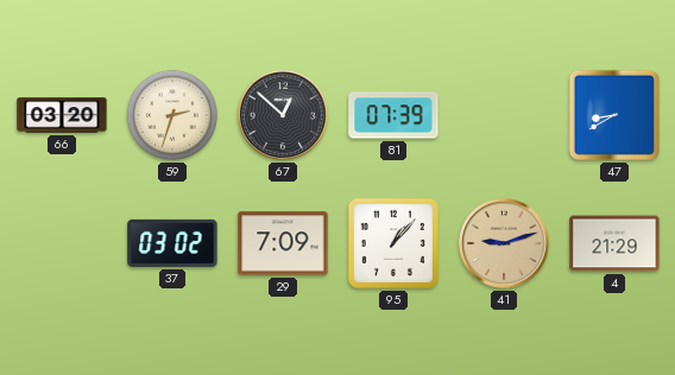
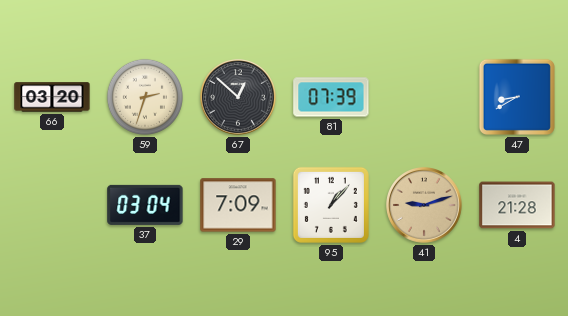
37: 03:02 -> 03:04
4: 21:29 -> 21:28
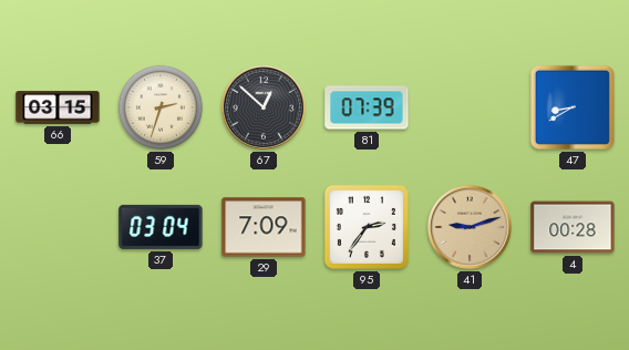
66: 03:20 -> 03:15
95: 1:07 -> 2:36
4: 21:28 -> 00:28
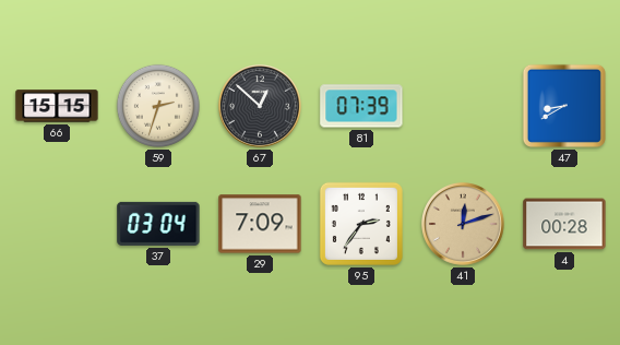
66: 03:15 -> 15:15
41: 9:12 -> 12:12
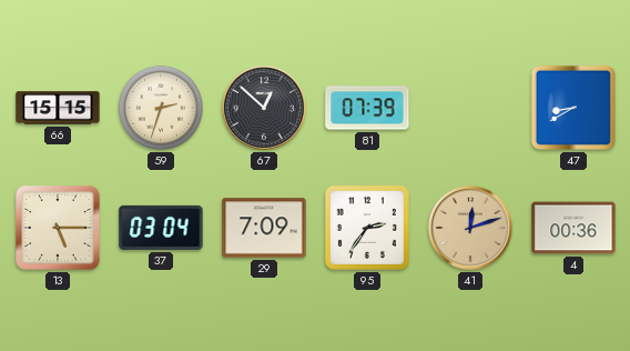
13: none -> 5:15
4: 00:28 -> 00:36
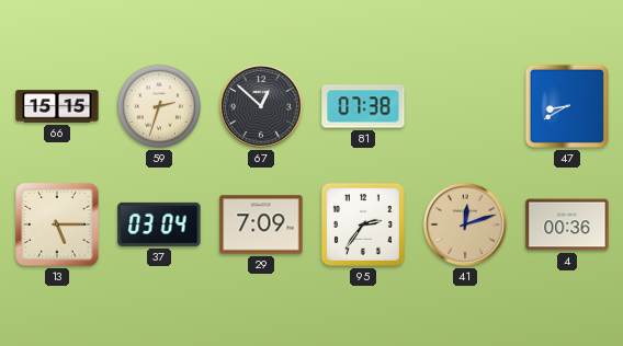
81: 07:39 -> 07:38
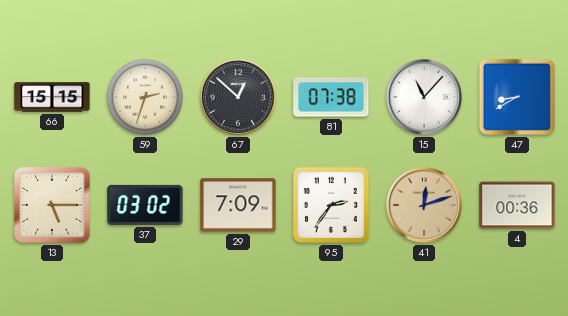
15: none -> 11:07
37: 03:04 -> 03:02
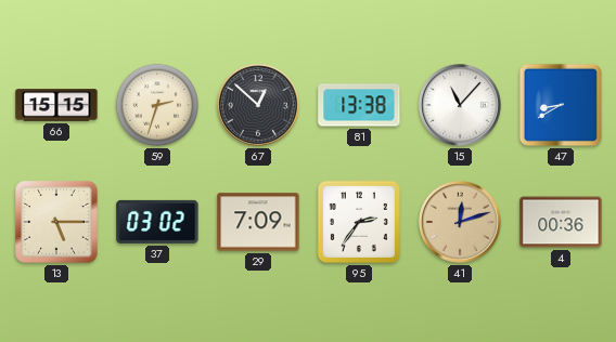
81: 07:38 -> 13:38
